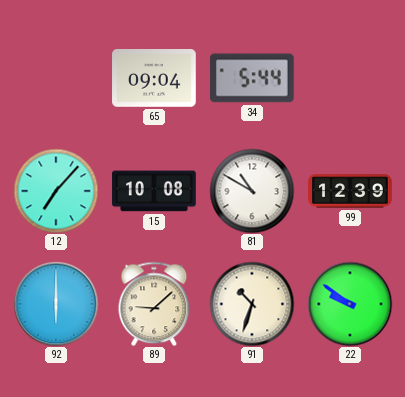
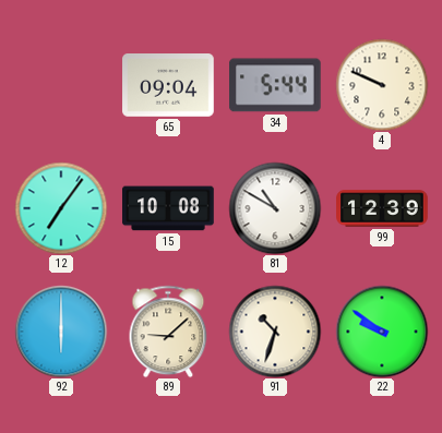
4: none -> 9:49
12: 7:07 -> 7:06
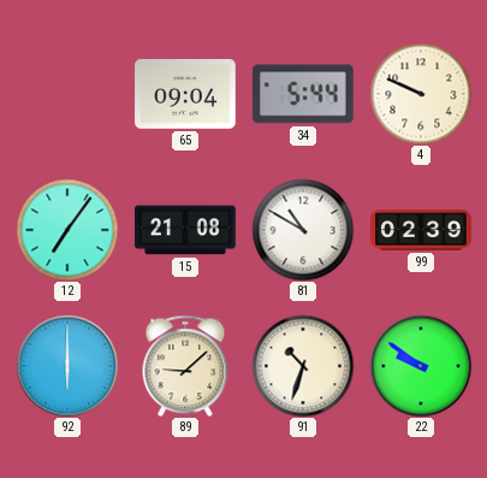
15: 10:08 -> 21:08
99: 12:39 -> 02:39
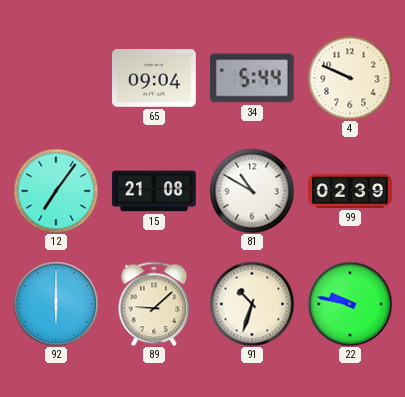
22: 9:51 -> 9:47
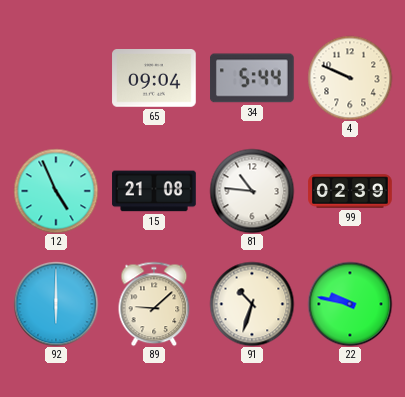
12: 7:06 -> 4:56
81: 10:50 -> 10:46
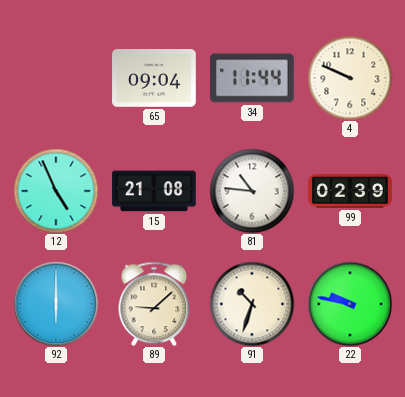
34: 5:44 -> 11:44
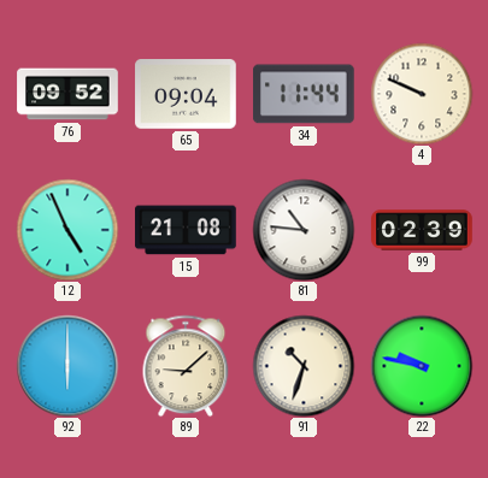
76: none -> 09:52
